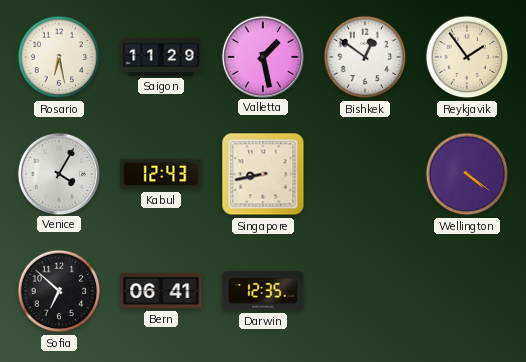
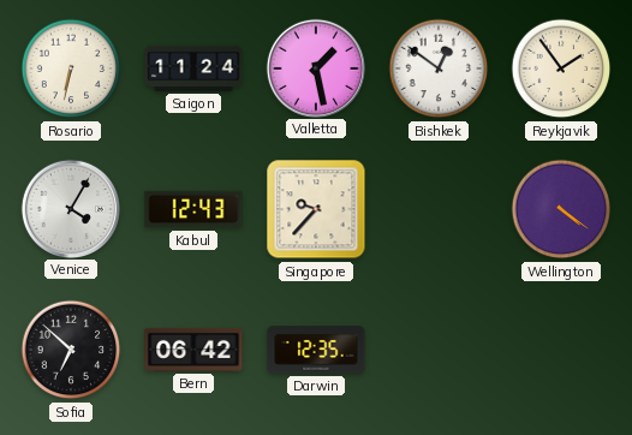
Rosario: 6:28 -> 6:32
Saigon: 11:29 -> 11:24
Singapore: 8:43 -> 9:37
Bern: 06:41 -> 06:42
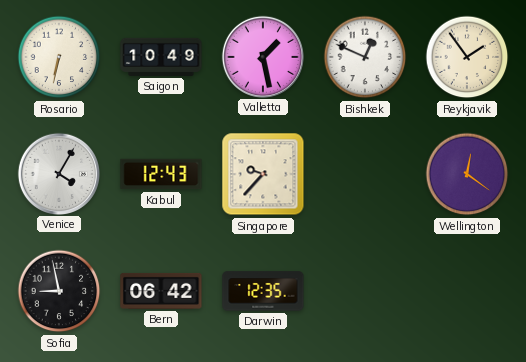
Saigon: 11:24 -> 10:49
Bishkek: 12:51 -> 12:49
Wellington: 4:21 -> 12:21
Sofia: 6:52 -> 8:58
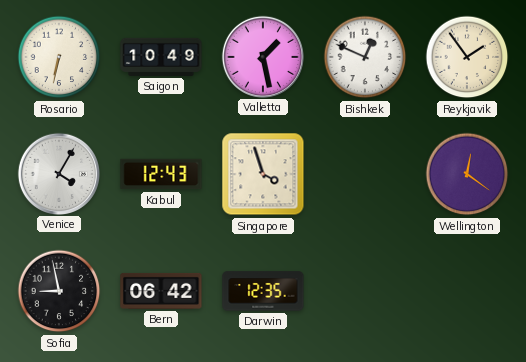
Singapore: 9:37 -> 3:57
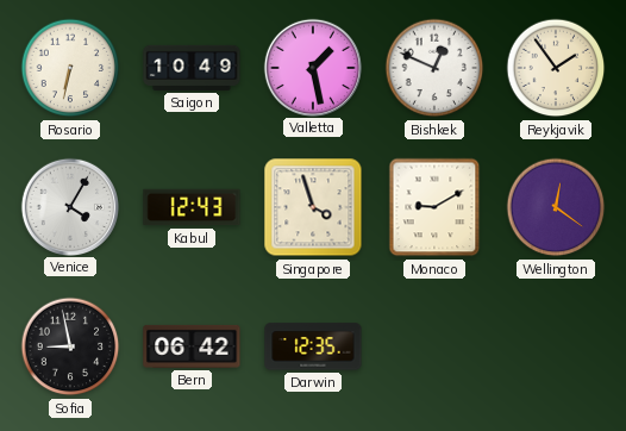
Monaco: none -> 9:10
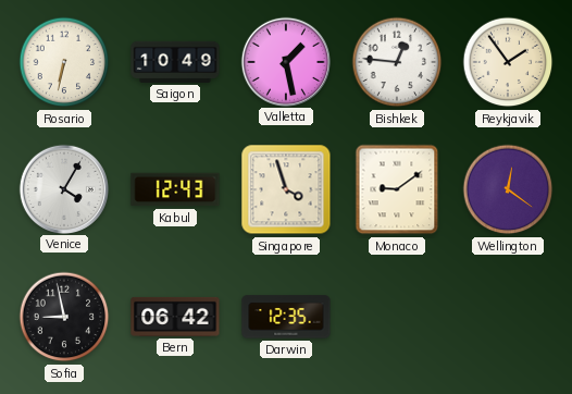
Bishkek: 12:49 -> 12:46
Monaco: 9:10 -> 9:09
